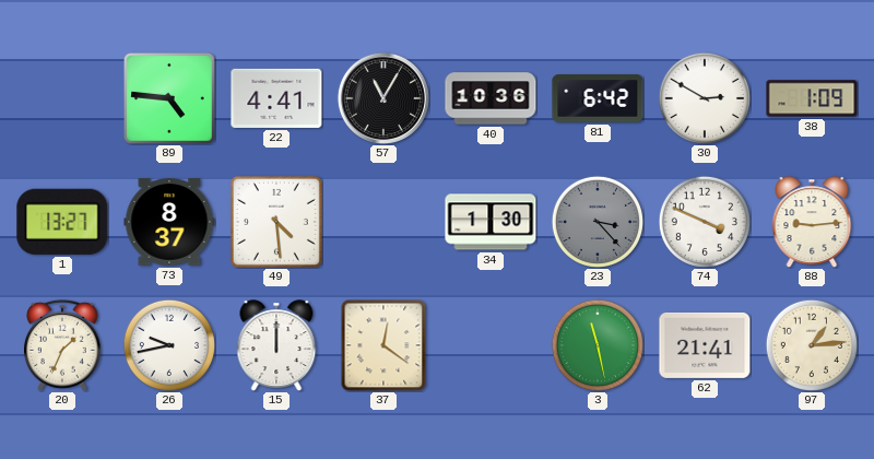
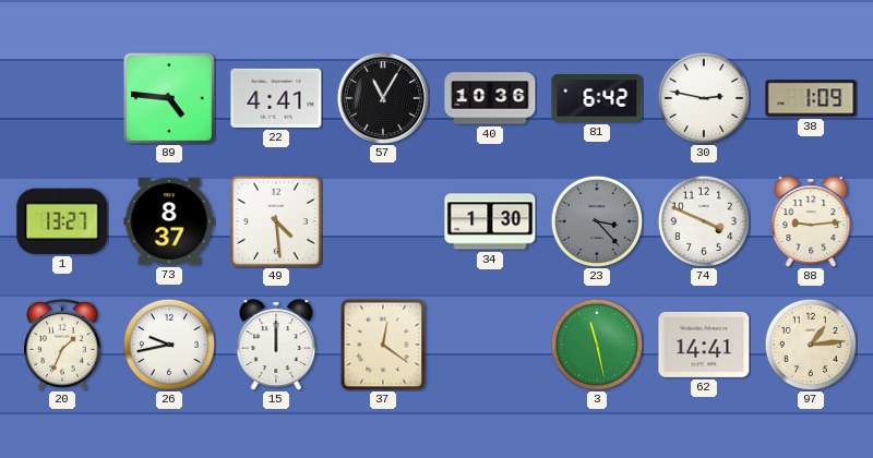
30: 2:50 -> 2:47
62: 21:41 -> 14:41
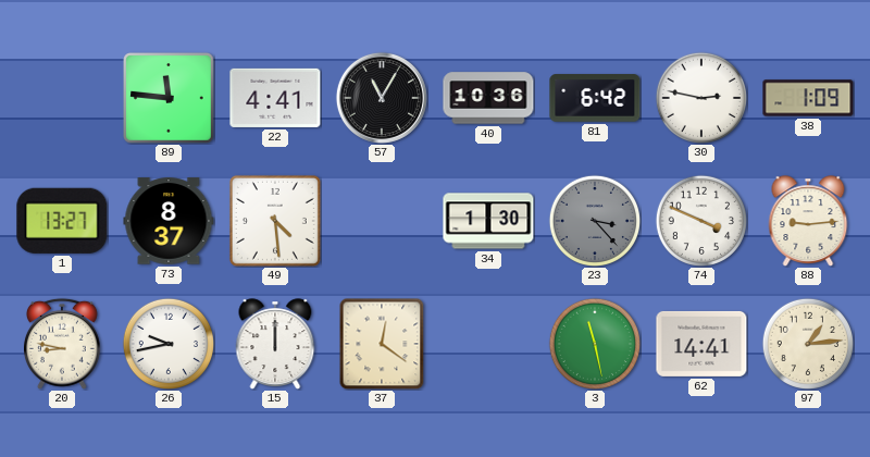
89: 4:46 -> 11:46
20: 1:34 -> 8:47
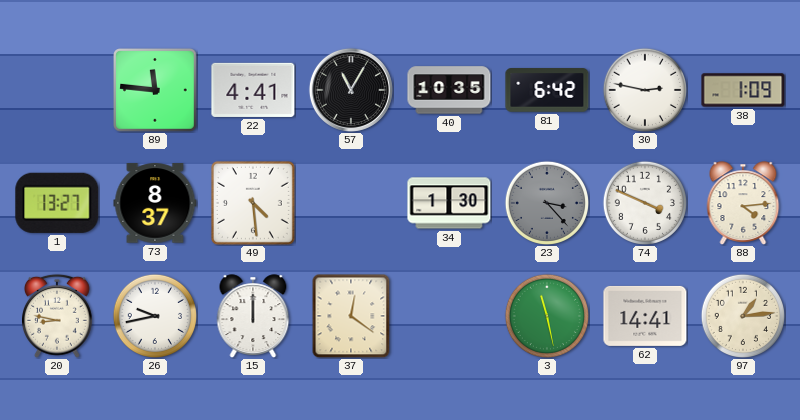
40: 10:36 -> 10:35
88: 9:14 -> 4:14
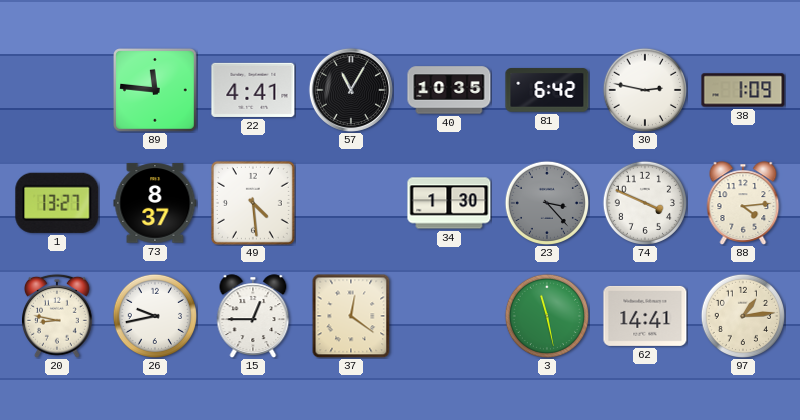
15: 12:00 -> 12:45
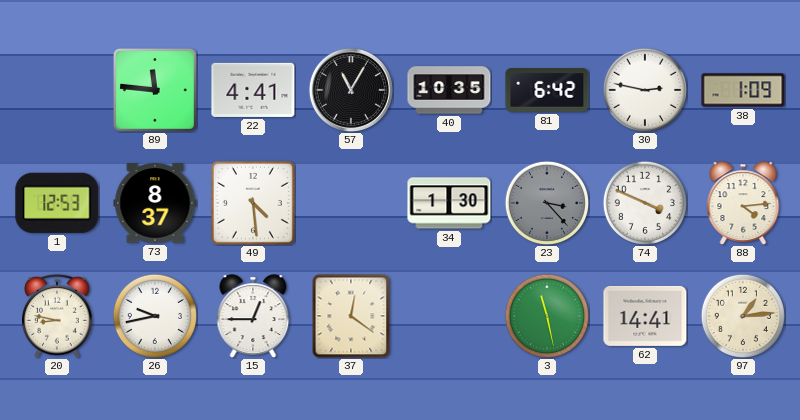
1: 13:27 -> 12:53
